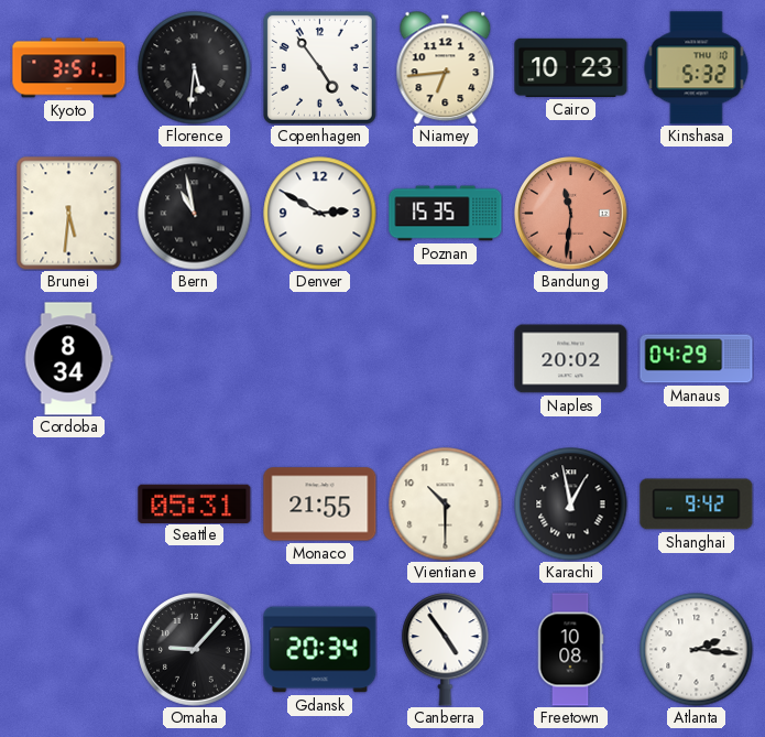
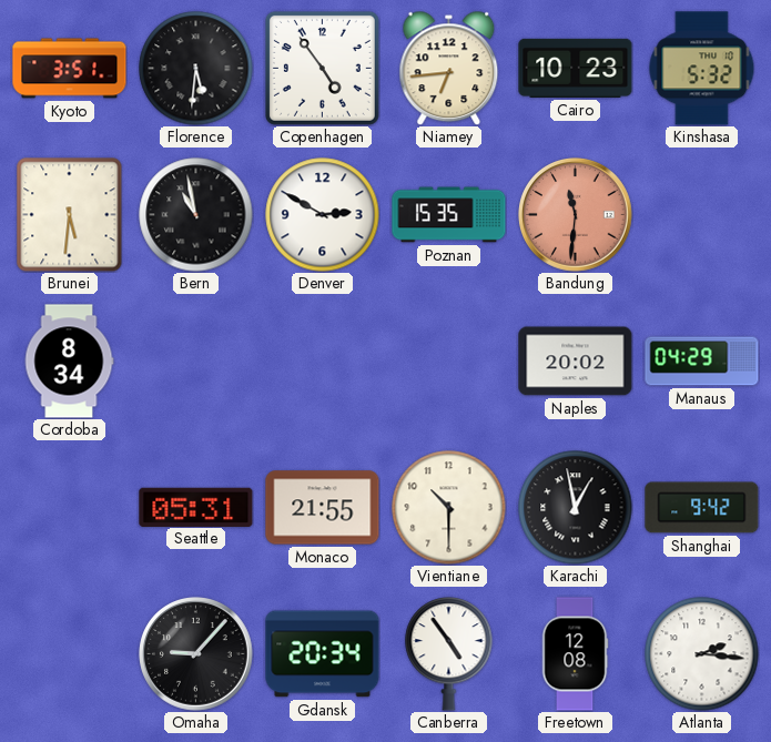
Freetown: 10:08 -> 12:08
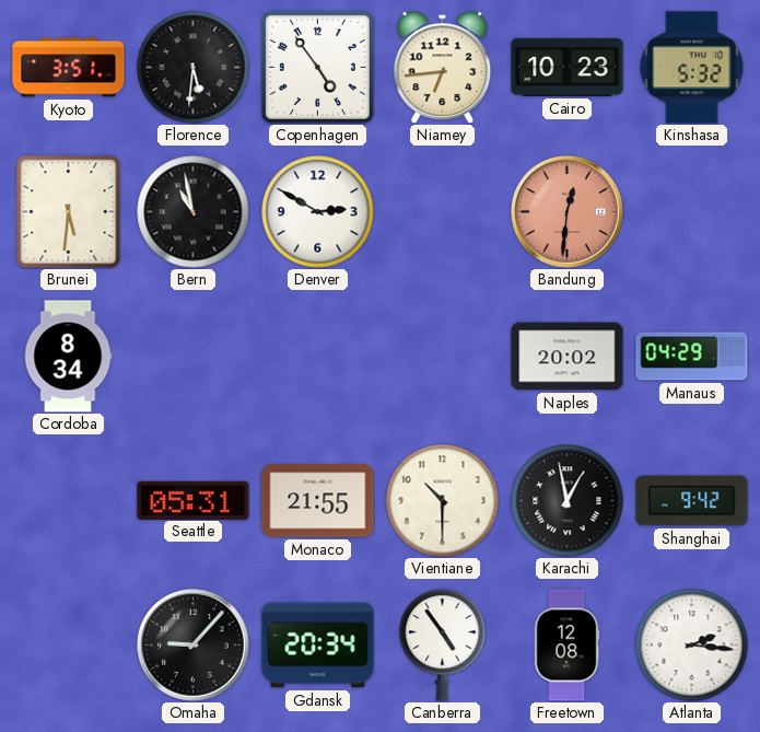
Poznan: 15:35 -> none
Bandung: 11:31 -> 12:31
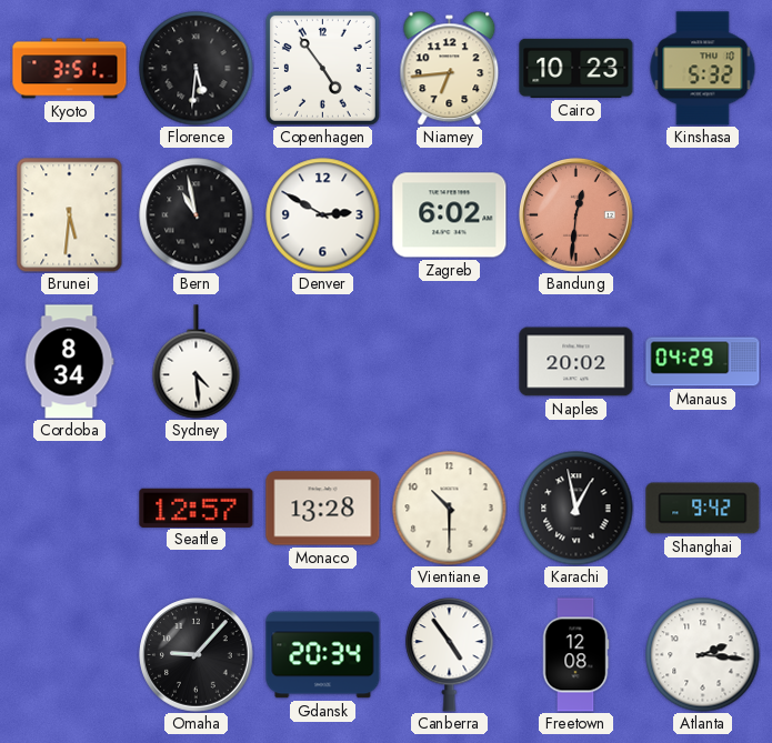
Zagreb: none -> 6:02
Sydney: none -> 4:29
Seattle: 05:31 -> 12:57
Monaco: 21:55 -> 13:28
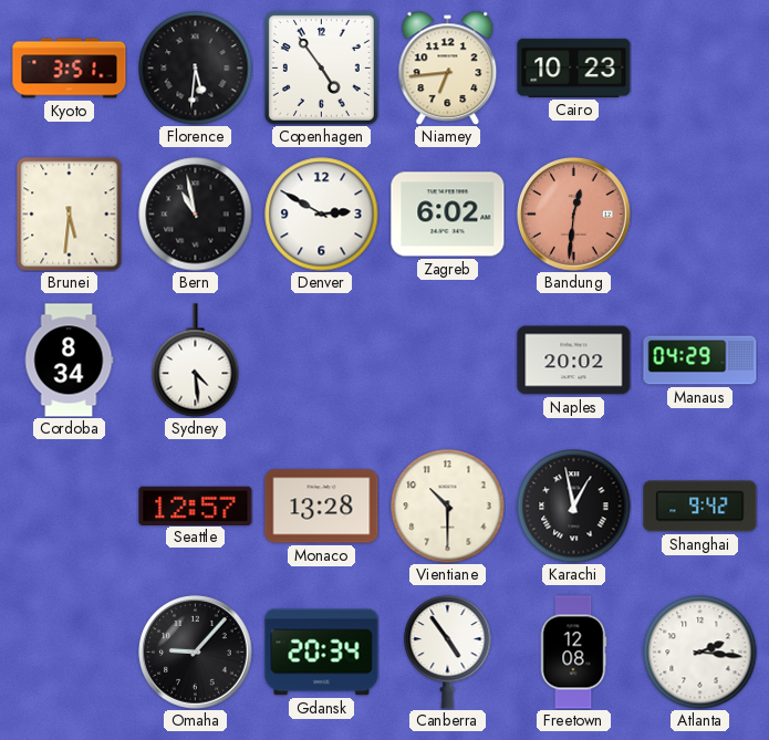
Kinshasa: 5:32 -> none
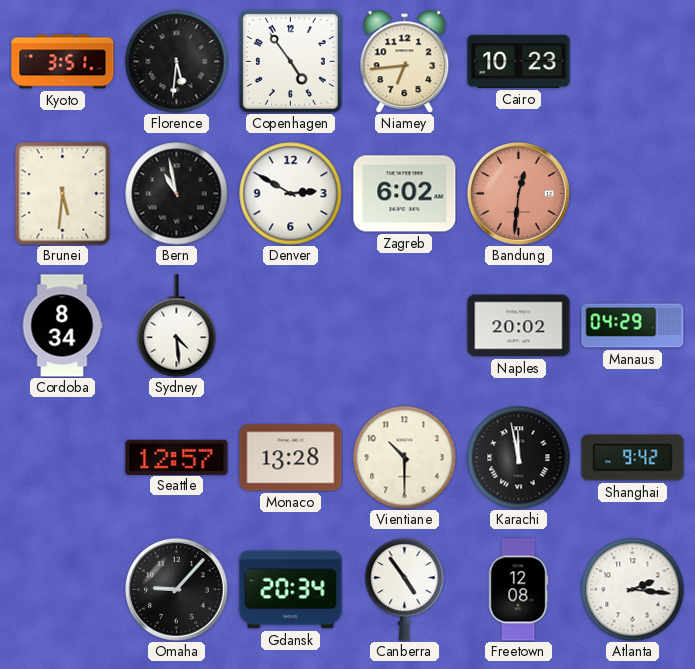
Karachi: 12:58 -> 11:58
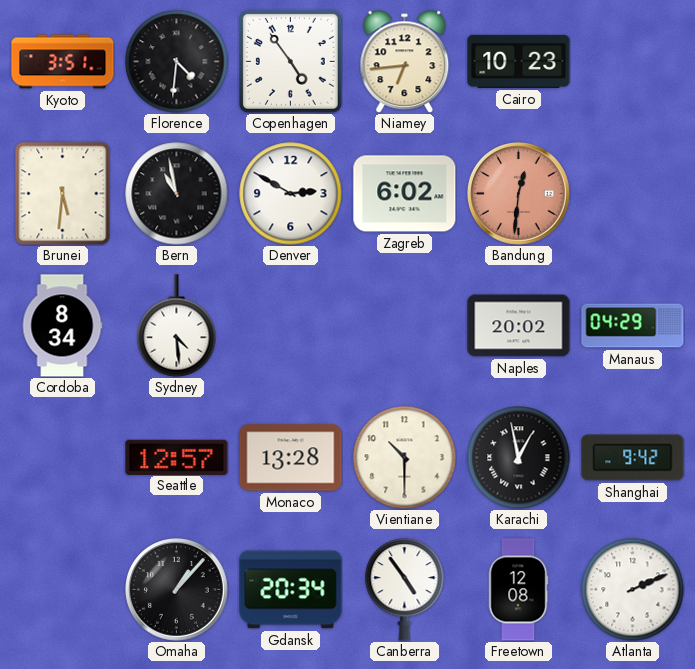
Florence: 5:31 -> 4:31
Karachi: 11:58 -> 12:58
Omaha: 9:07 -> 1:07
Atlanta: 2:16 -> 2:11
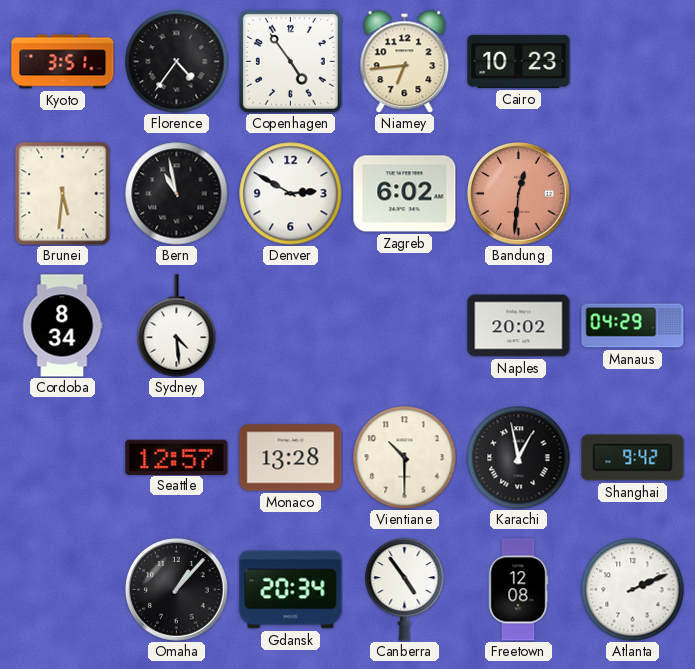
Florence: 4:31 -> 4:36
